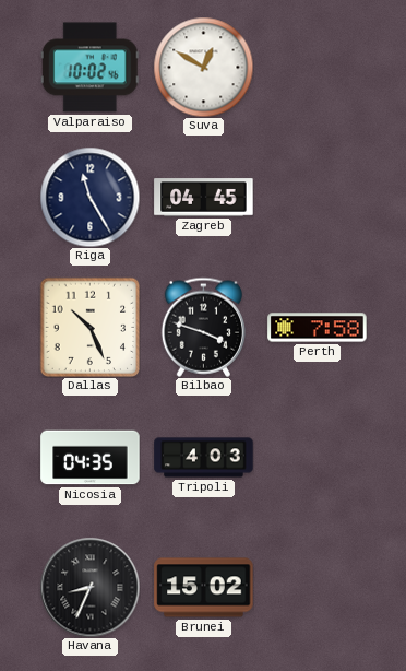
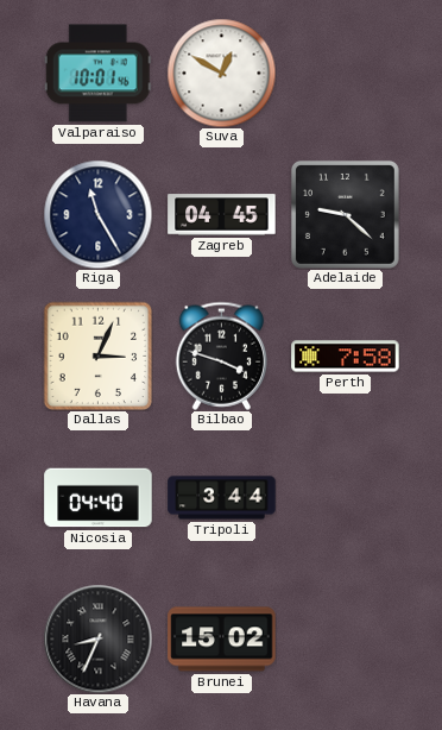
Valparaiso: 10:02 -> 10:01
Adelaide: none -> 9:22
Dallas: 10:26 -> 3:04
Nicosia: 04:35 -> 04:40
Tripoli: 4:03 -> 3:44
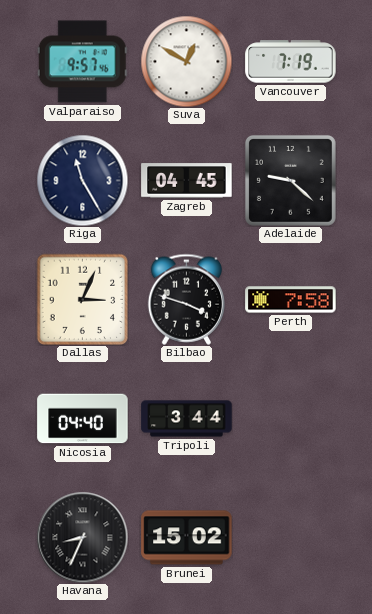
Valparaiso: 10:01 -> 9:57
Vancouver: none -> 7:19
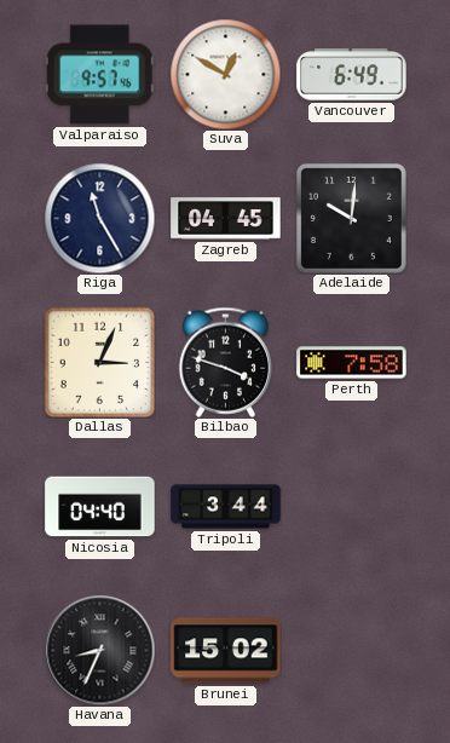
Vancouver: 7:19 -> 6:49
Adelaide: 9:22 -> 10:01
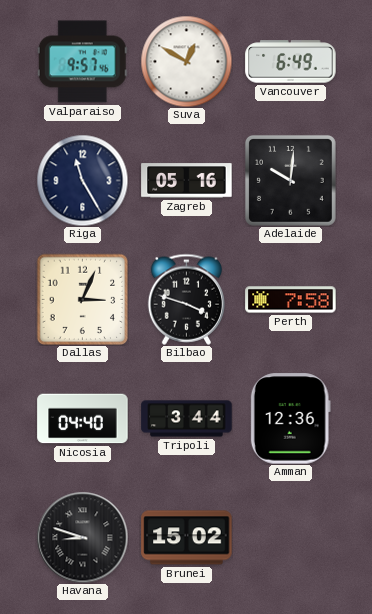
Zagreb: 04:45 -> 05:16
Amman: none -> 12:36
Havana: 8:34 -> 8:48
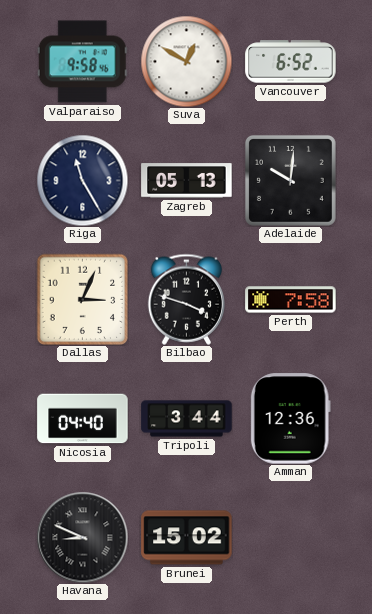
Valparaiso: 9:57 -> 9:58
Vancouver: 6:49 -> 6:52
Zagreb: 05:16 -> 05:13
Havana: 8:48 -> 8:49
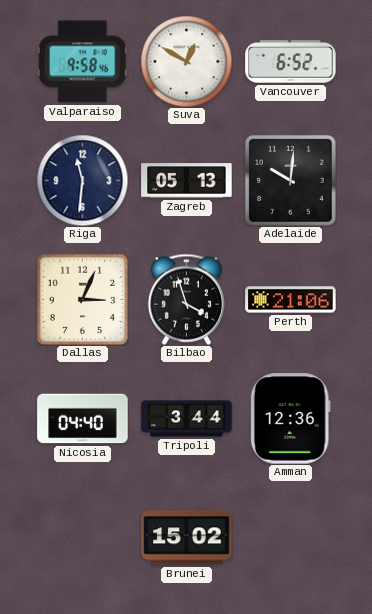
Riga: 11:25 -> 11:31
Bilbao: 3:48 -> 3:57
Perth: 7:58 -> 21:06
Havana: 8:49 -> none
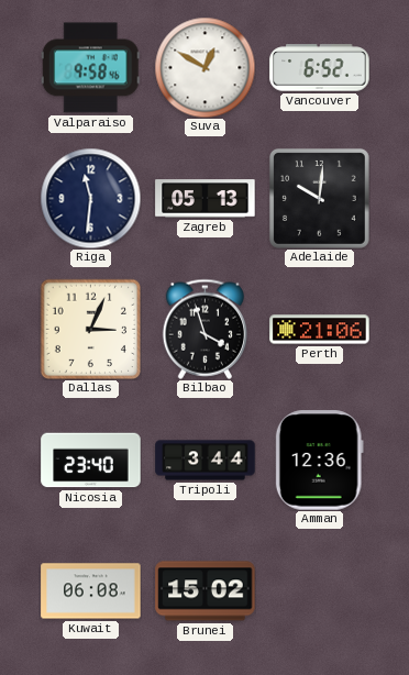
Nicosia: 04:40 -> 23:40
Kuwait: none -> 06:08
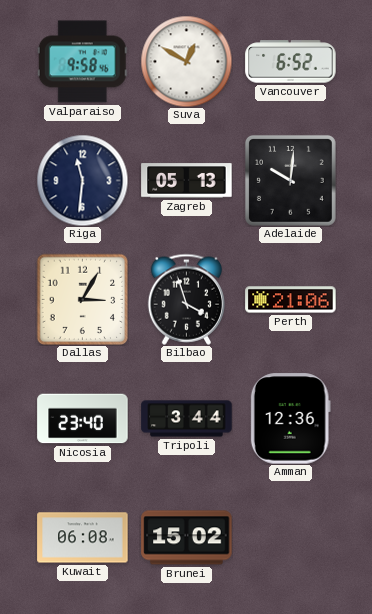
Dallas: 3:04 -> 3:05
